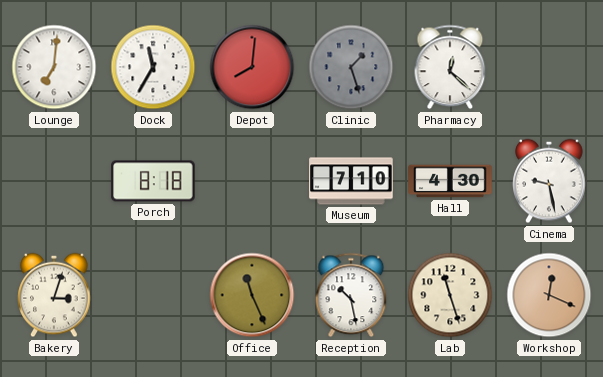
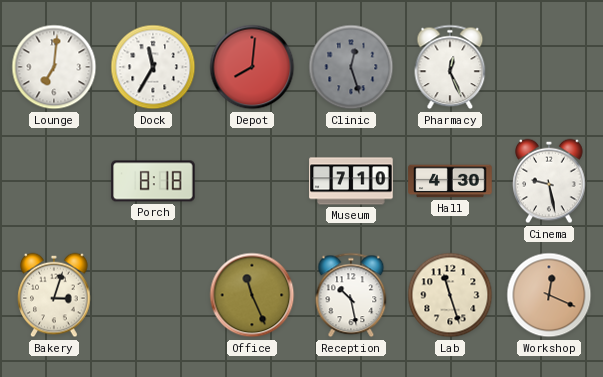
Clinic: 1:27 -> 12:27
Pharmacy: 12:22 -> 12:26
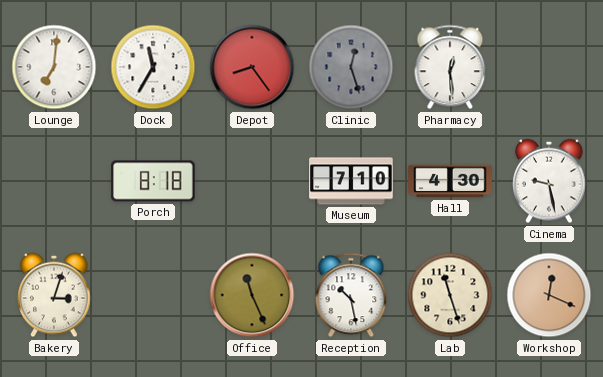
Depot: 8:01 -> 8:24
Pharmacy: 12:26 -> 12:29
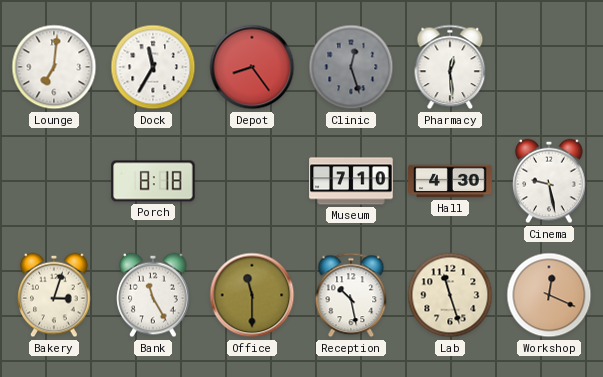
Bank: none -> 11:25
Office: 11:26 -> 11:30
